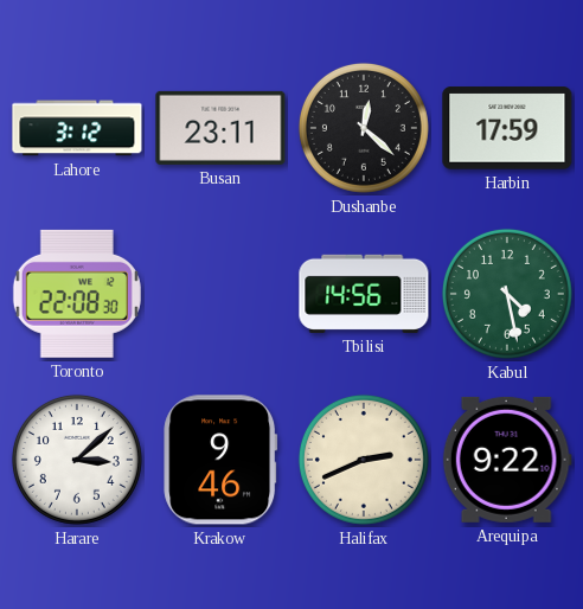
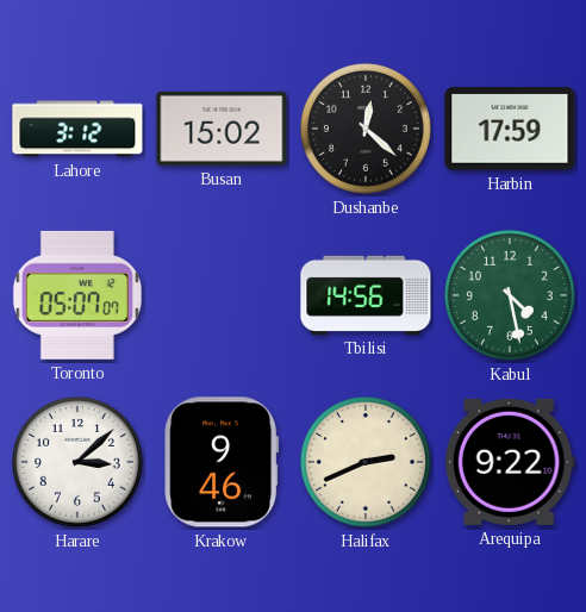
Busan: 23:11 -> 15:02
Toronto: 22:08 -> 05:07
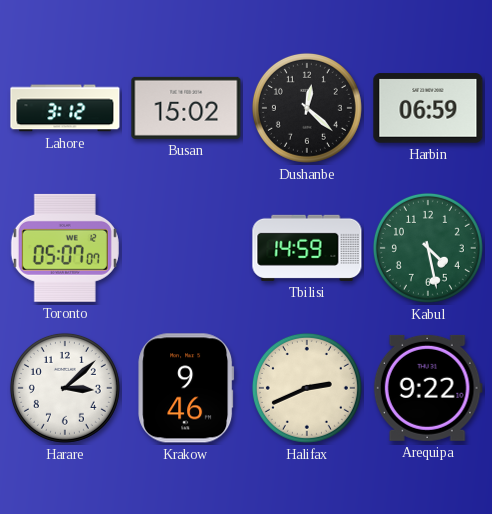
Harbin: 17:59 -> 06:59
Tbilisi: 14:56 -> 14:59
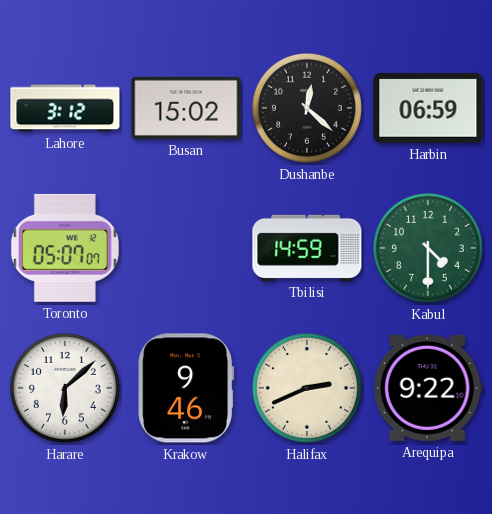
Kabul: 4:28 -> 4:30
Harare: 3:08 -> 6:08
